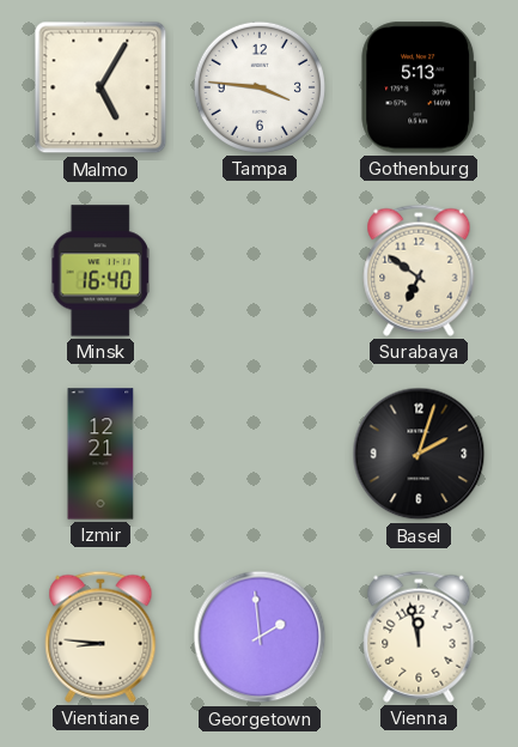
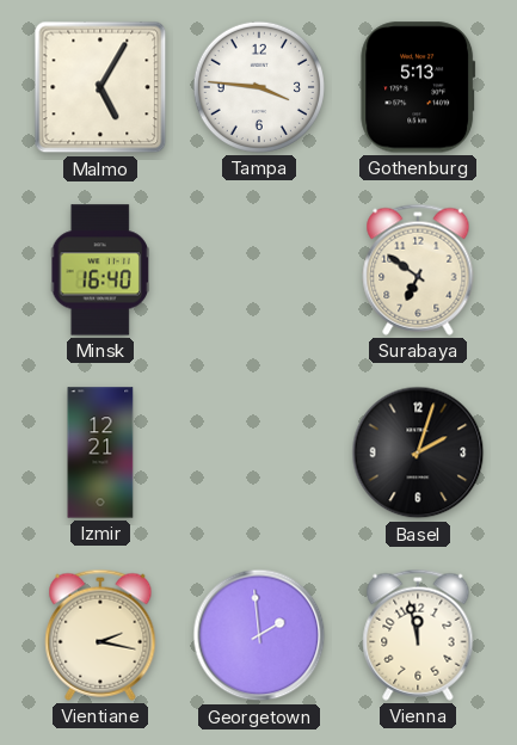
Vientiane: 8:46 -> 2:17
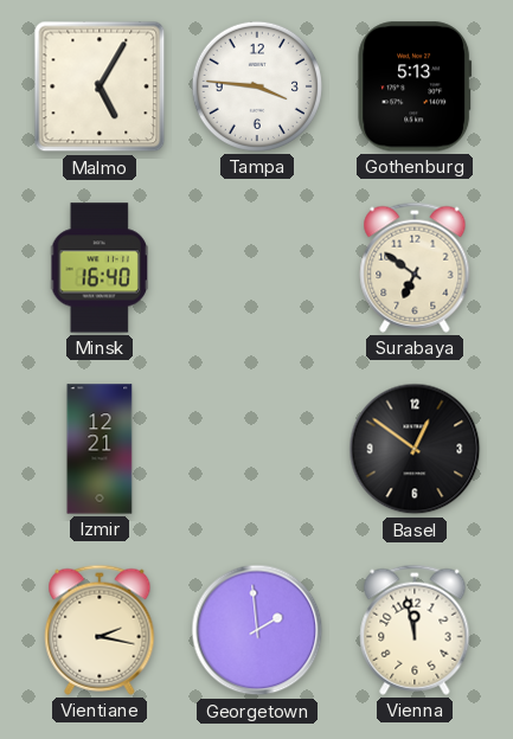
Basel: 2:03 -> 12:51
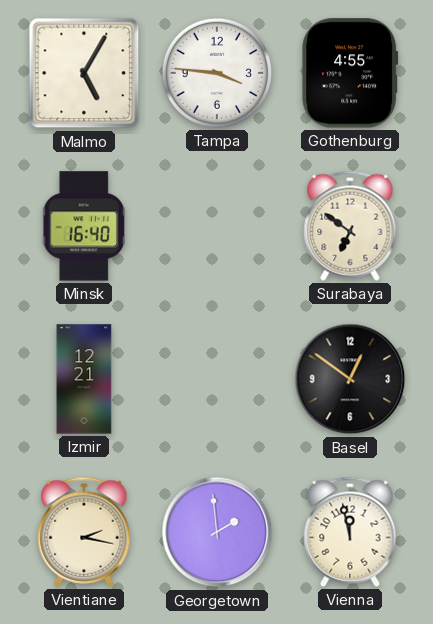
Gothenburg: 5:13 -> 4:55
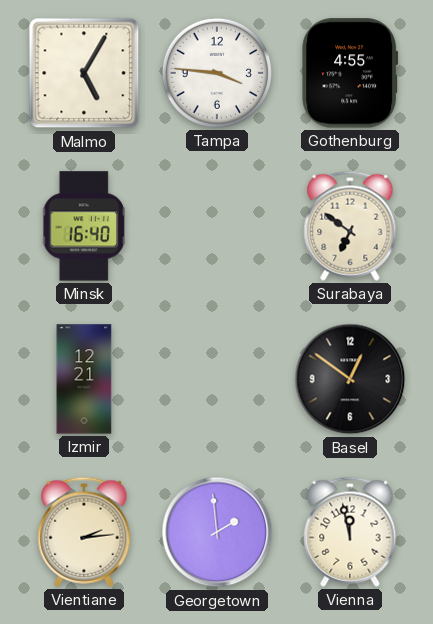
Vientiane: 2:17 -> 2:14
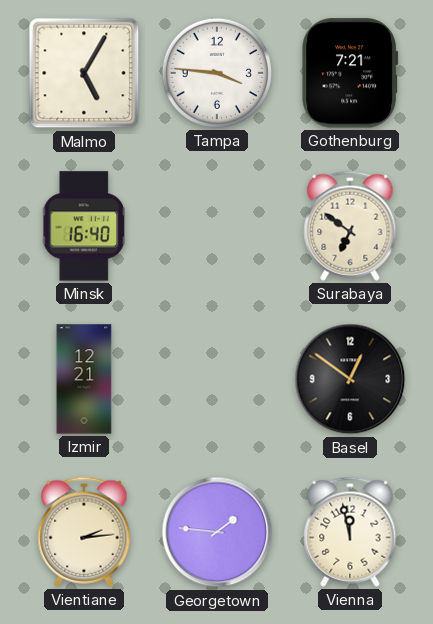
Gothenburg: 4:55 -> 7:21
Georgetown: 1:59 -> 1:46
